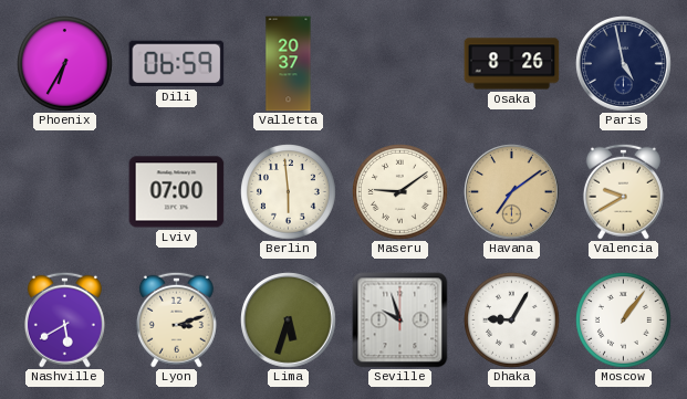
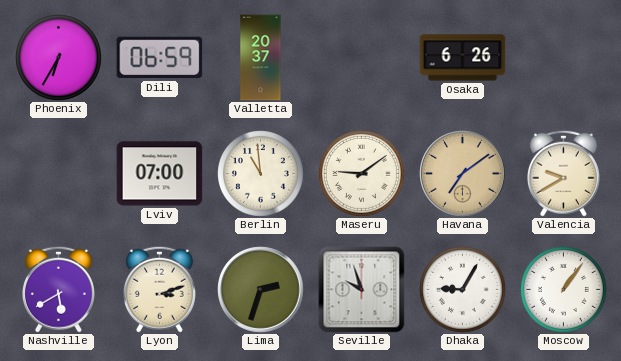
Osaka: 8:26 -> 6:26
Paris: 4:58 -> none
Berlin: 5:59 -> 10:59
Lima: 5:33 -> 2:33
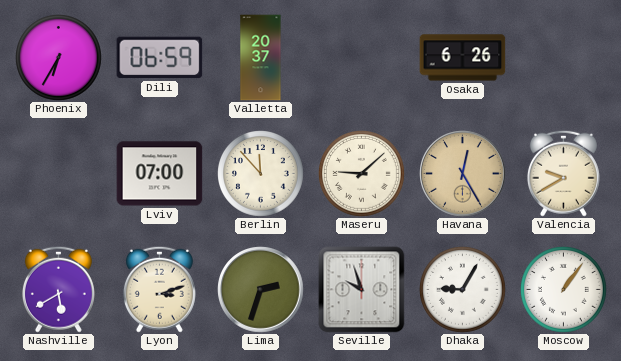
Berlin: 10:59 -> 11:53
Maseru: 9:09 -> 9:08
Havana: 7:09 -> 12:25
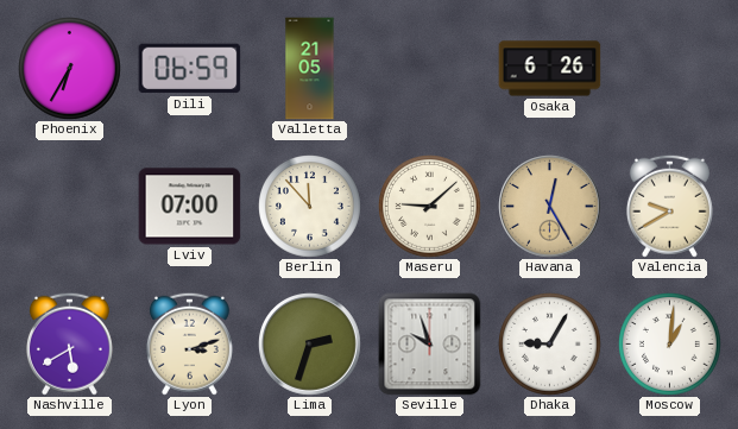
Valletta: 20:37 -> 21:05
Moscow: 1:06 -> 1:01
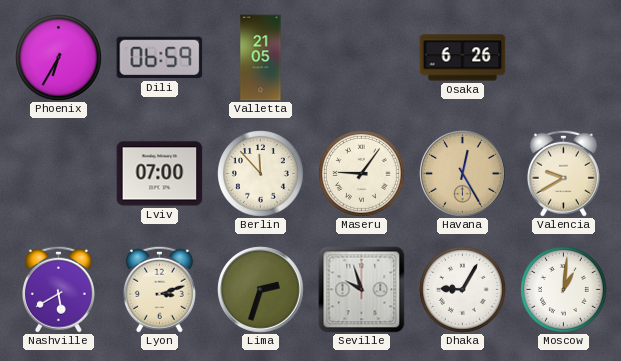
Maseru: 9:08 -> 9:06
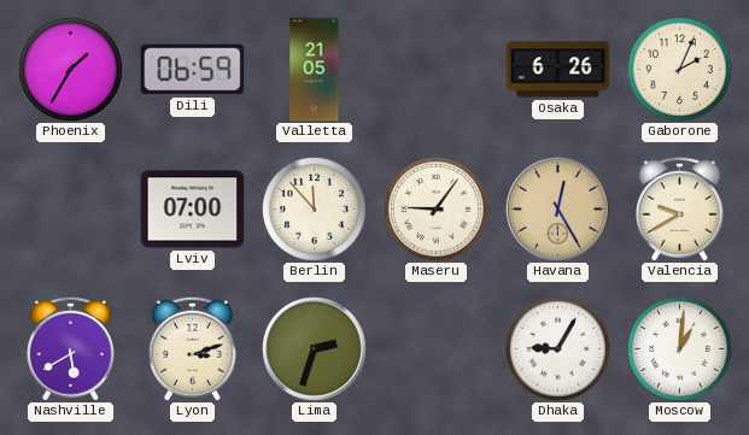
Phoenix: 6:35 -> 1:35
Gaborone: none -> 2:04
Seville: 9:57 -> none
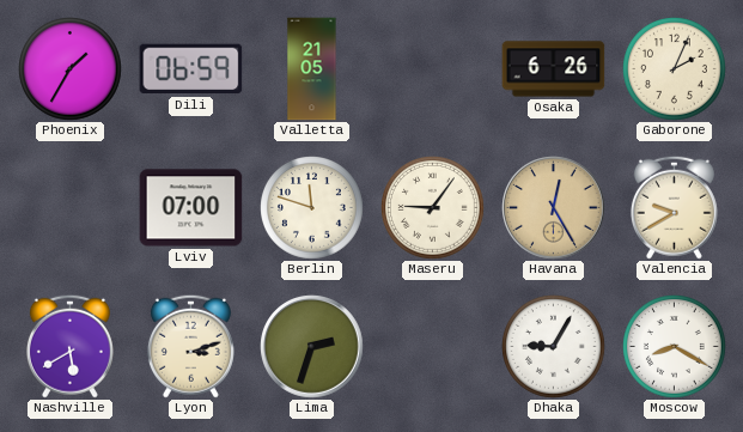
Berlin: 11:53 -> 11:48
Moscow: 1:01 -> 8:20
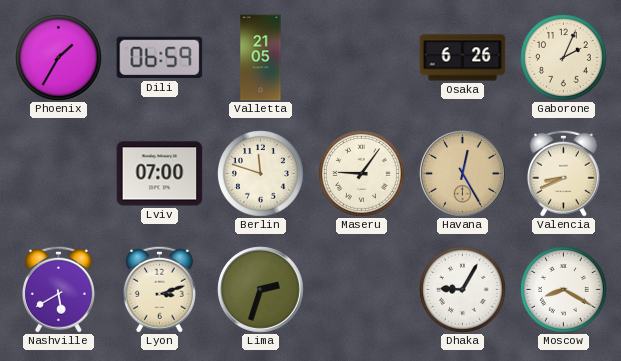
Valencia: 9:40 -> 8:41
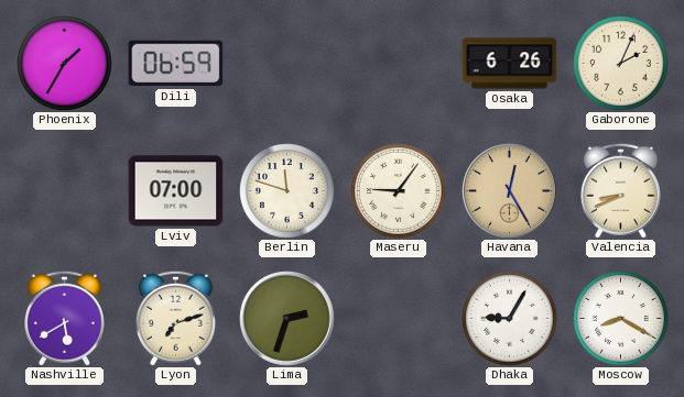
Valletta: 21:05 -> none
Lyon: 3:12 -> 7:12
